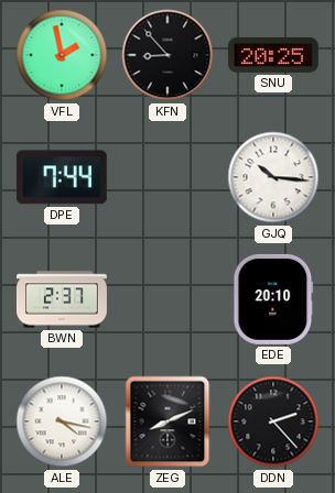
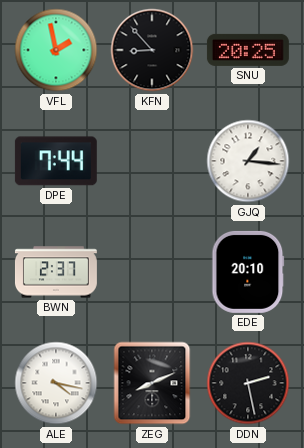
GJQ: 10:16 -> 1:16
DDN: 2:23 -> 2:28
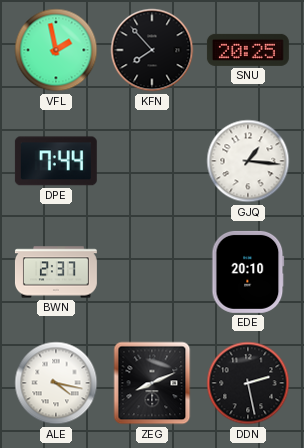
KFN: 8:53 -> 7:53
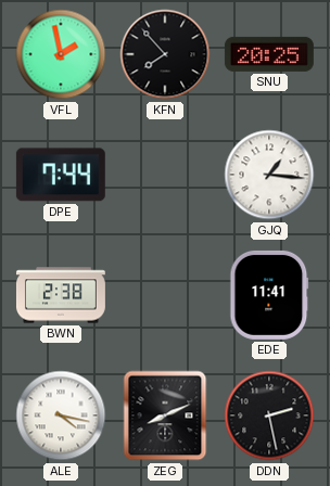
BWN: 2:37 -> 2:38
EDE: 20:10 -> 11:41
